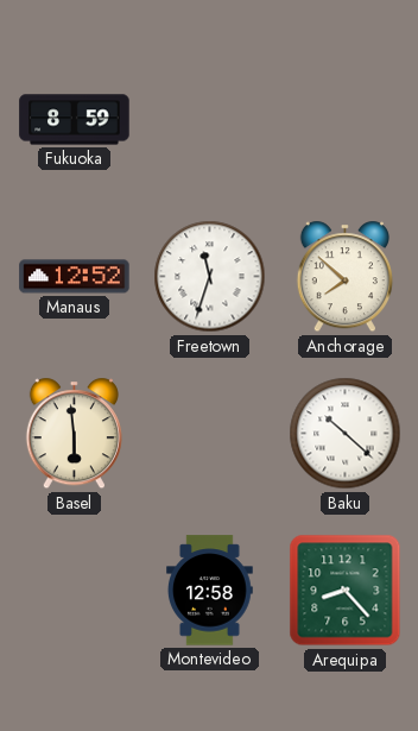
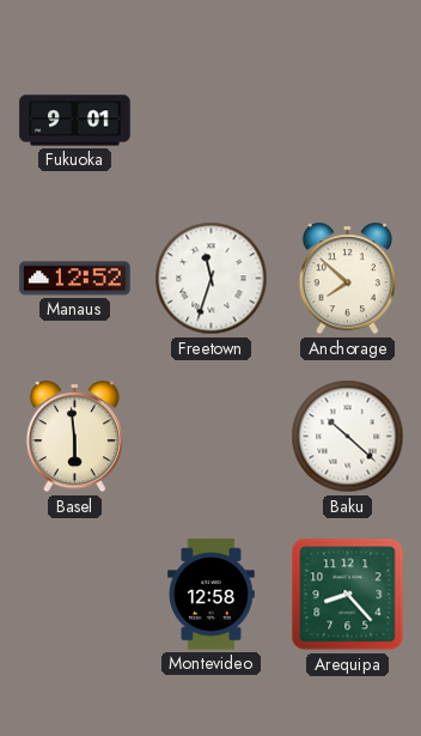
Fukuoka: 8:59 -> 9:01
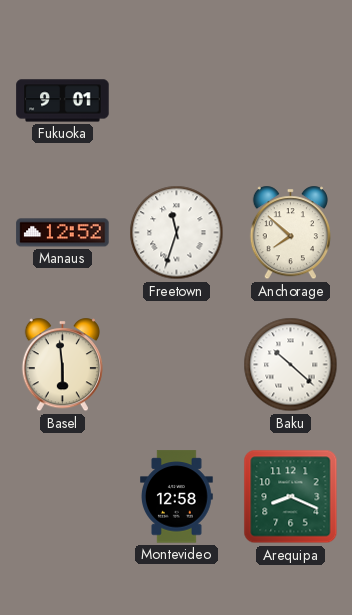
Arequipa: 8:23 -> 8:19
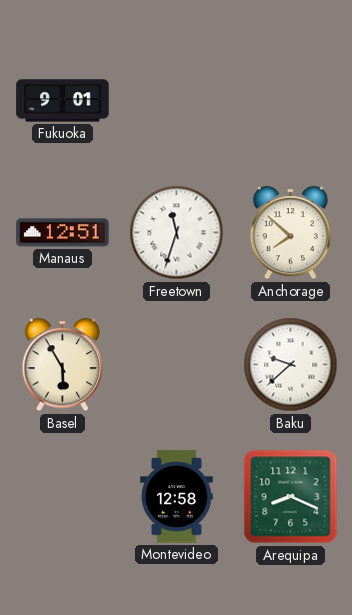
Manaus: 12:52 -> 12:51
Basel: 5:59 -> 5:55
Baku: 10:22 -> 9:38
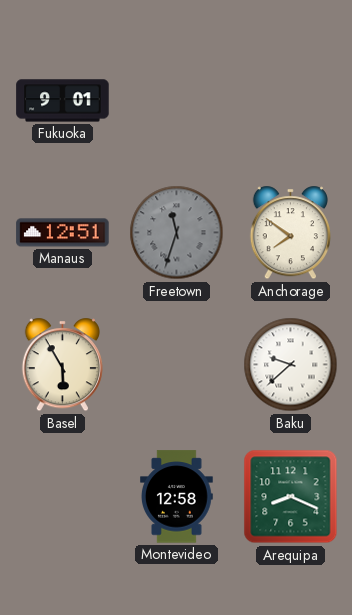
Freetown dial: white -> grey
Anchorage: 7:52 -> 7:51
